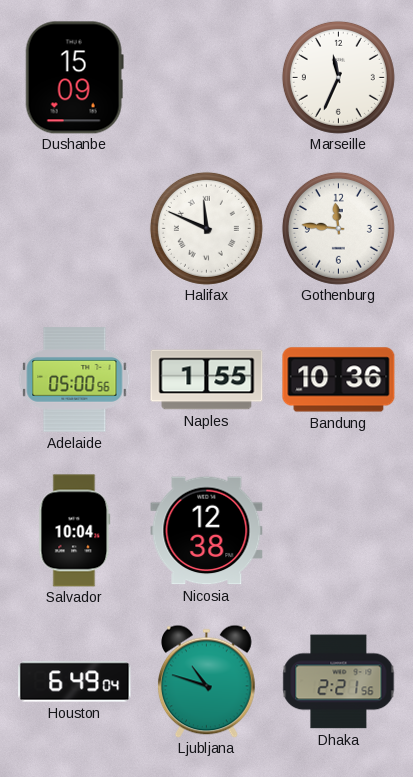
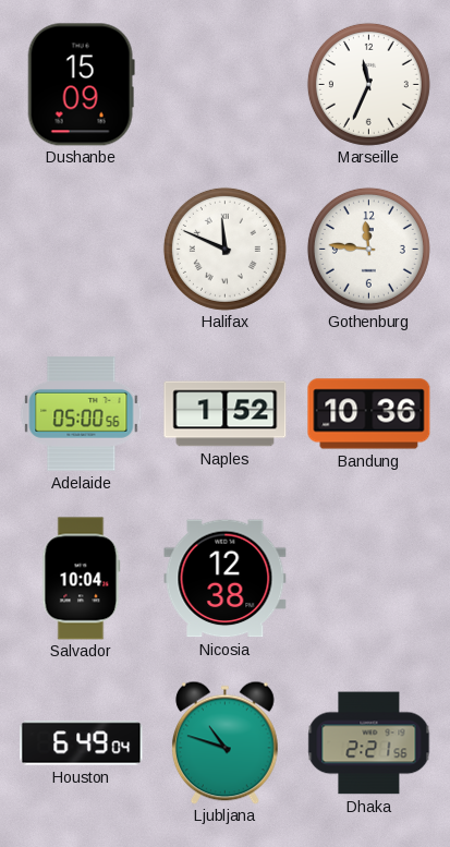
Naples: 1:55 -> 1:52
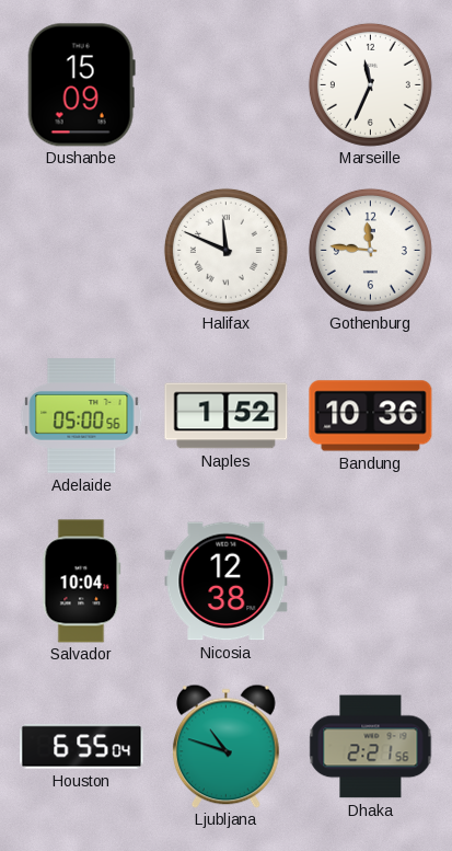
Houston: 6:49 -> 6:55
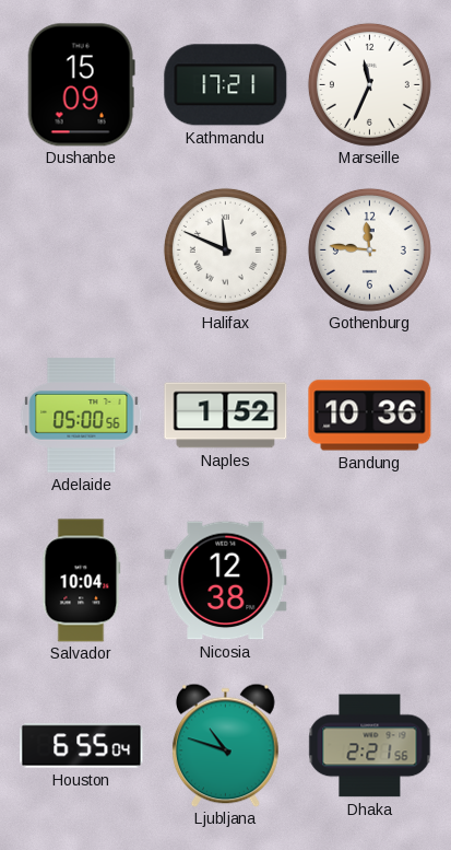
Kathmandu: none -> 17:21
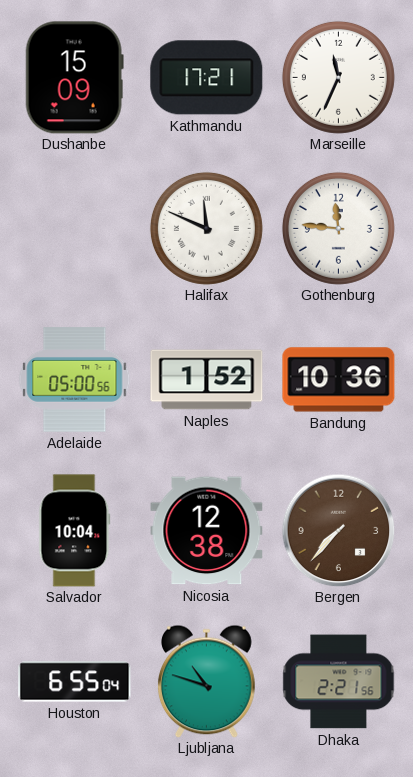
Bergen: none -> 7:37
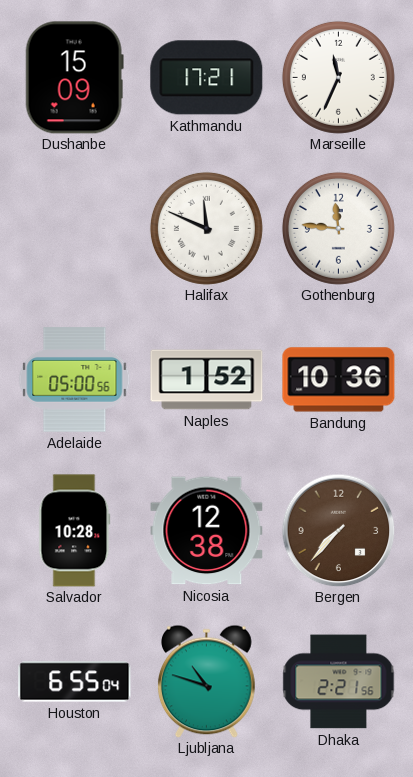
Salvador: 10:04 -> 10:28
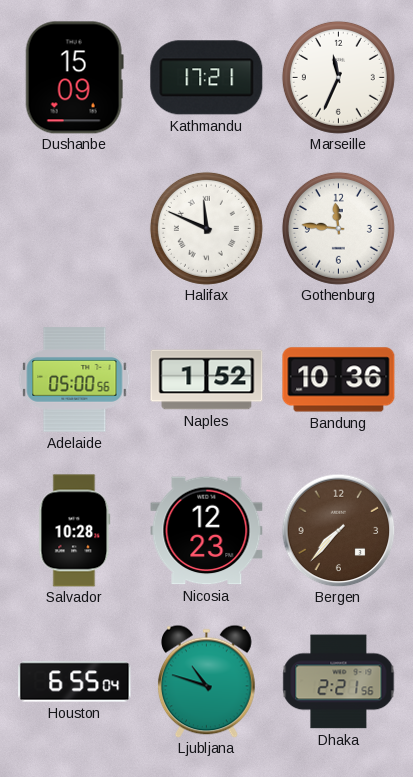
Nicosia: 12:38 -> 12:23
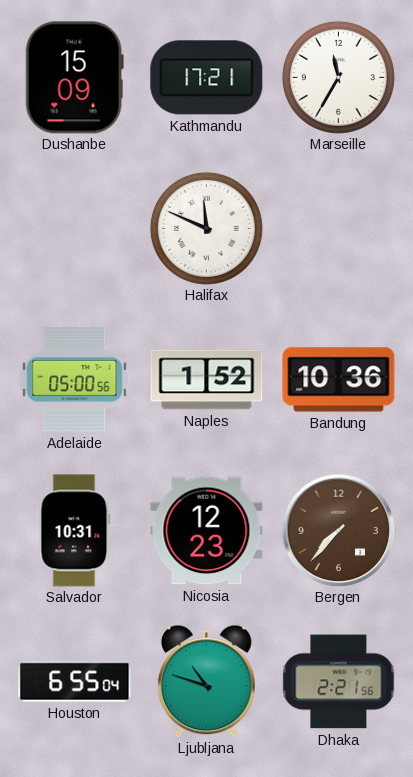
Marseille: 11:34 -> 11:35
Gothenburg: 11:46 -> none
Salvador: 10:28 -> 10:31
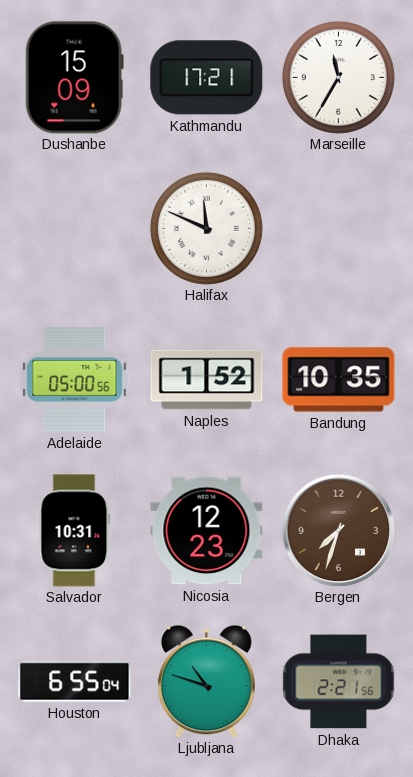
Bandung: 10:36 -> 10:35
Bergen: 7:37 -> 7:33
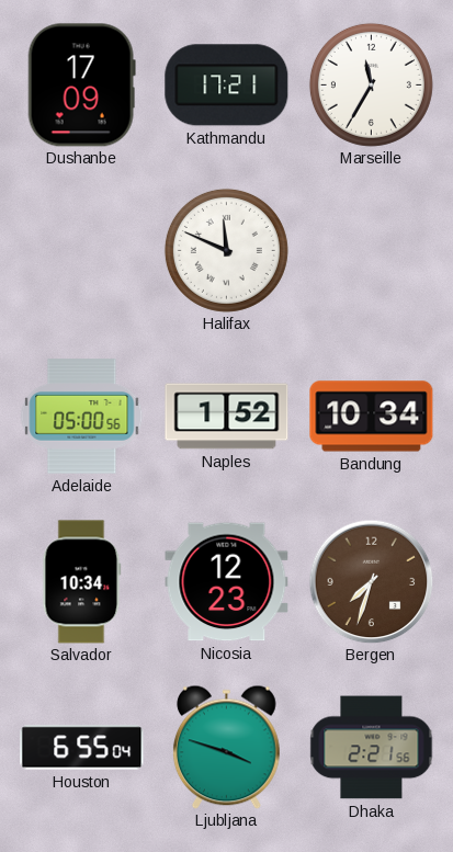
Dushanbe: 15:09 -> 17:09
Bandung: 10:35 -> 10:34
Salvador: 10:31 -> 10:34
Ljubljana: 10:48 -> 3:48
